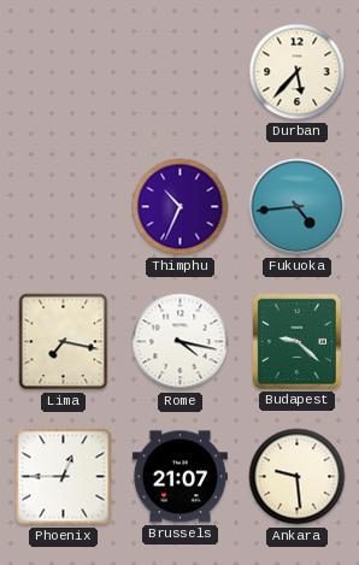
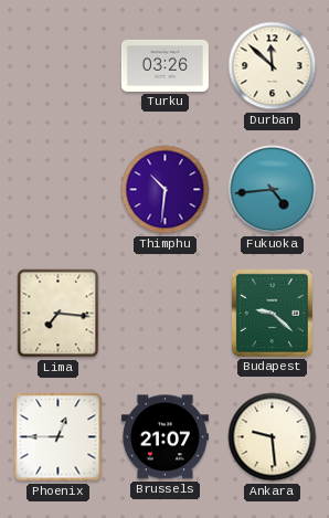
Turku: none -> 03:26
Durban: 5:37 -> 11:52
Thimphu: 10:34 -> 10:31
Lima: 7:17 -> 7:16
Rome: 4:17 -> none
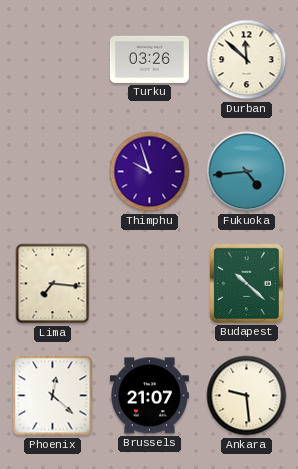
Thimphu: 10:31 -> 9:57
Budapest: 9:22 -> 10:22
Phoenix: 12:45 -> 12:22
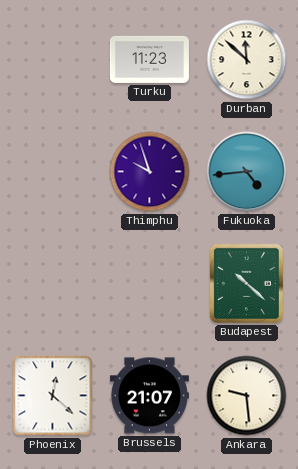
Turku: 03:26 -> 11:23
Lima: 7:16 -> none
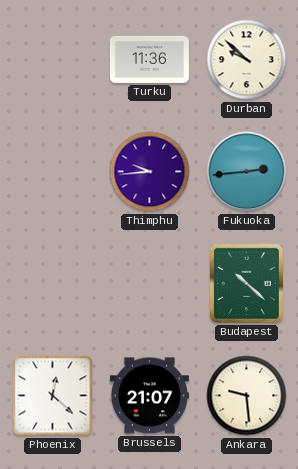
Turku: 11:23 -> 11:36
Durban: 11:52 -> 9:52
Thimphu: 9:57 -> 9:44
Fukuoka: 4:44 -> 2:44
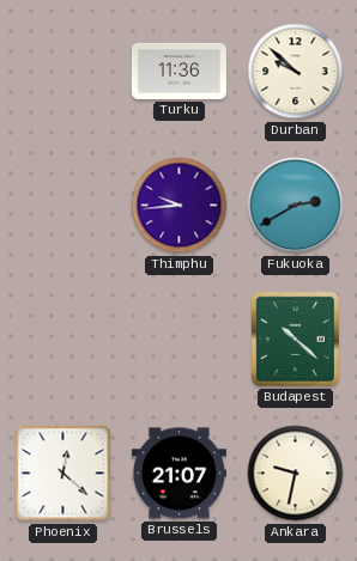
Fukuoka: 2:44 -> 2:40
Ankara: 9:29 -> 9:32
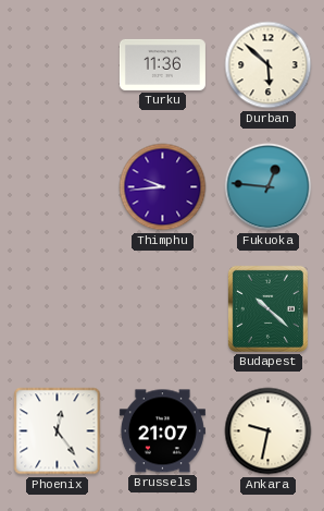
Durban: 9:52 -> 5:52
Fukuoka: 2:40 -> 12:46
Phoenix: 12:22 -> 12:24
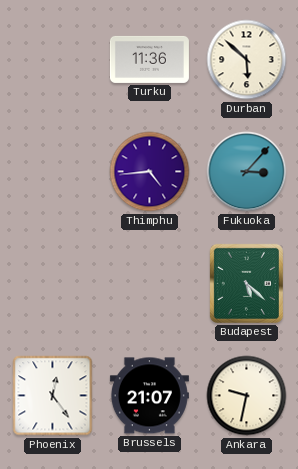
Thimphu: 9:44 -> 4:44
Fukuoka: 12:46 -> 3:07
Budapest: 10:22 -> 5:22
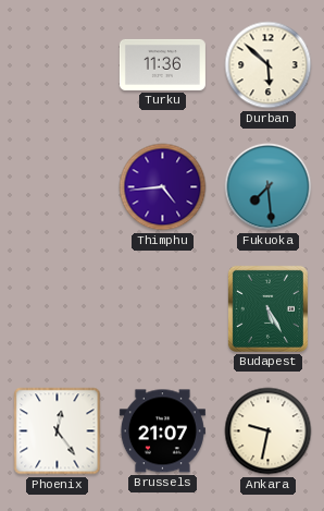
Fukuoka: 3:07 -> 7:29
Budapest: 5:22 -> 5:25
